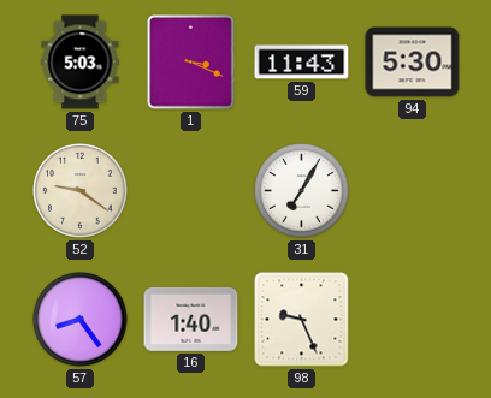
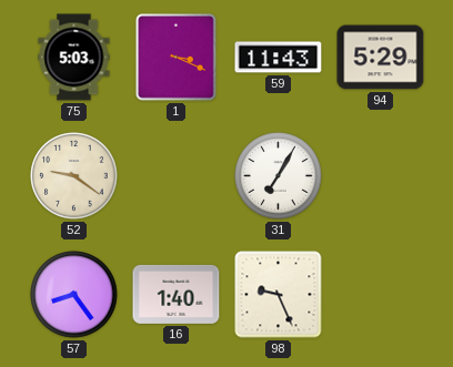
94: 5:30 -> 5:29
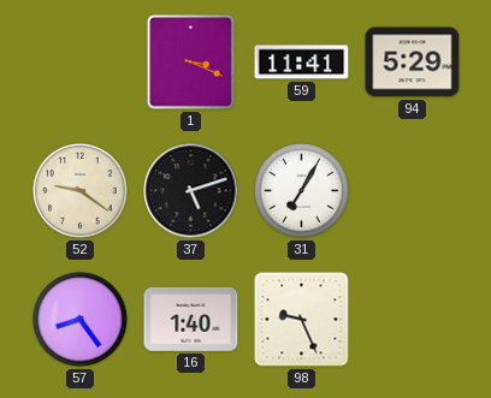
75: 5:03 -> none
59: 11:43 -> 11:41
37: none -> 5:12
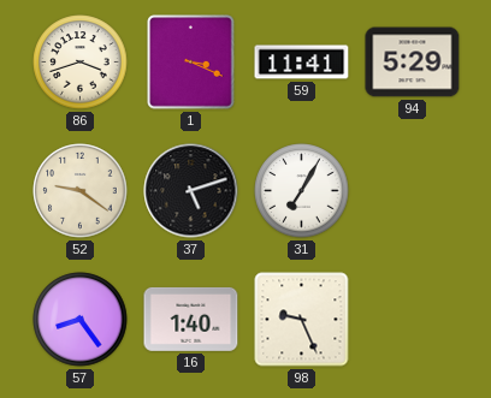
86: none -> 3:42
